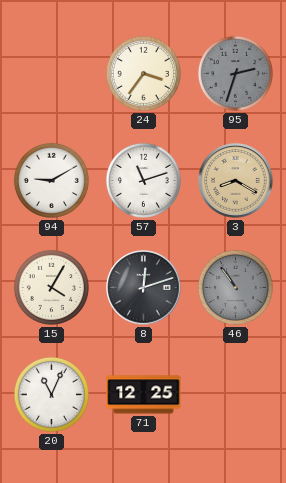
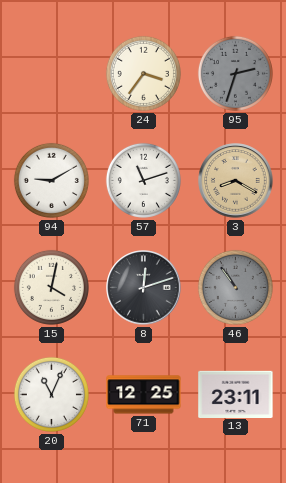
15: 4:05 -> 4:02
13: none -> 23:11
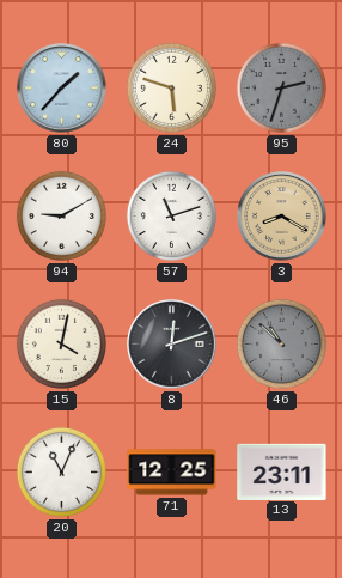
80: none -> 1:37
24: 3:36 -> 5:48
46: 10:54 -> 10:52
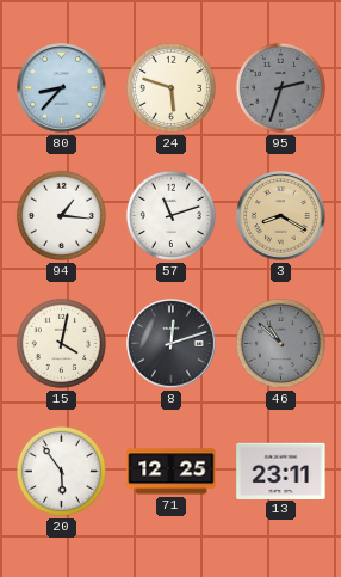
80: 1:37 -> 8:37
94: 9:10 -> 1:16
20: 11:04 -> 5:54
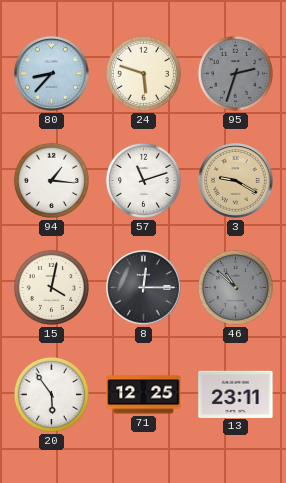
3: 8:20 -> 9:20
8: 12:12 -> 12:15
